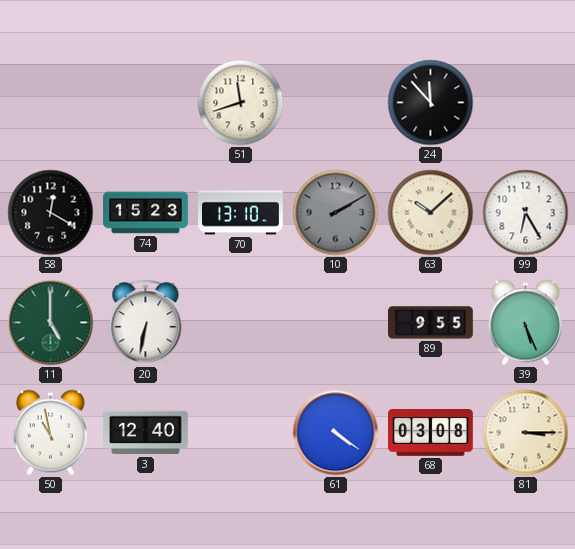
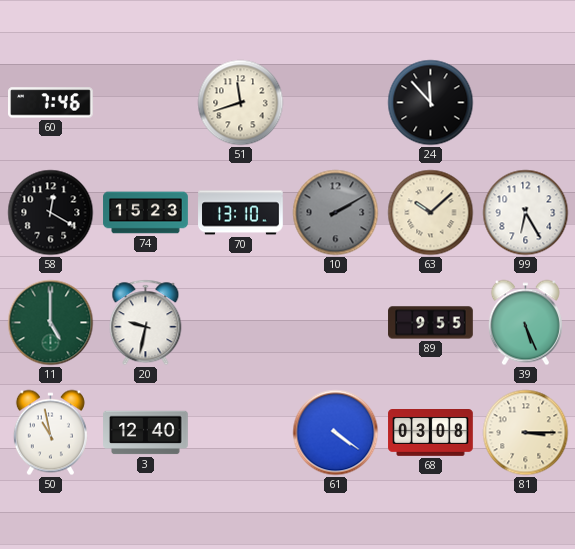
60: none -> 7:46
20: 6:32 -> 9:32
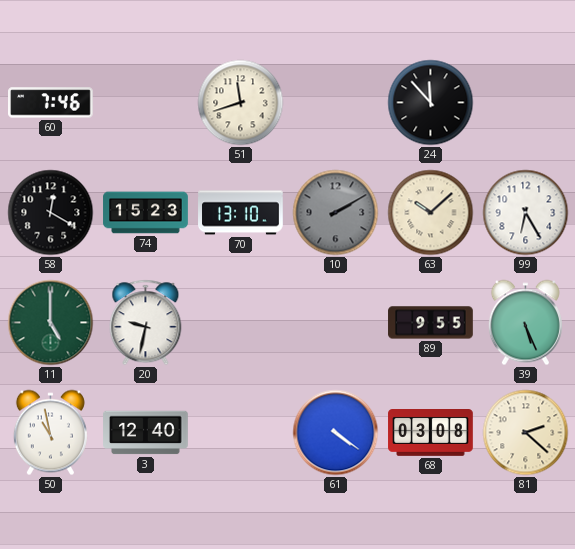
81: 3:15 -> 2:22
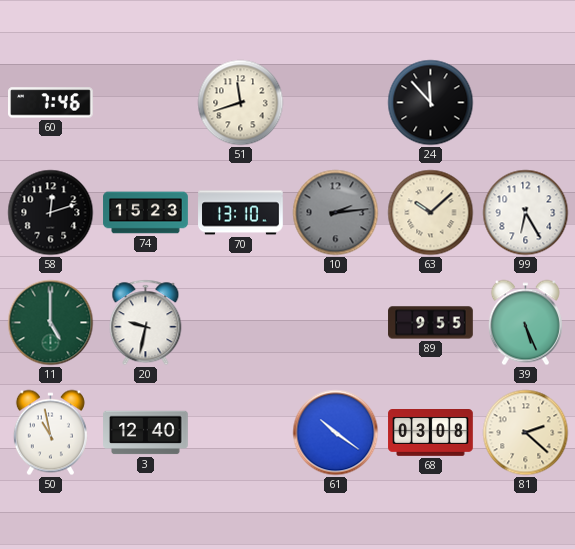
58: 12:20 -> 12:12
10: 2:10 -> 2:14
61: 4:21 -> 10:21
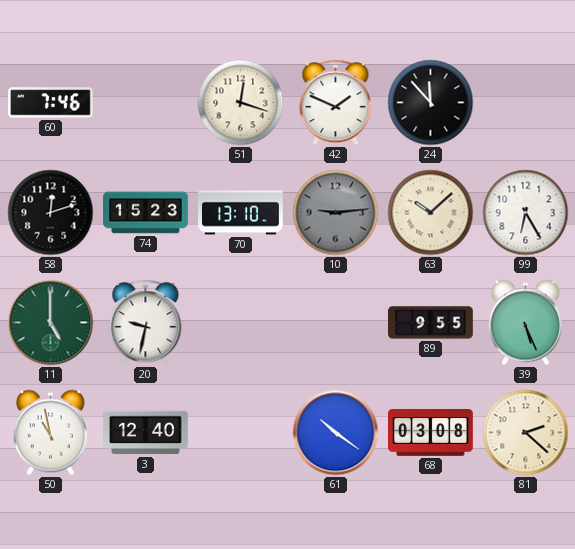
51: 11:42 -> 12:18
42: none -> 1:49
10: 2:14 -> 9:14
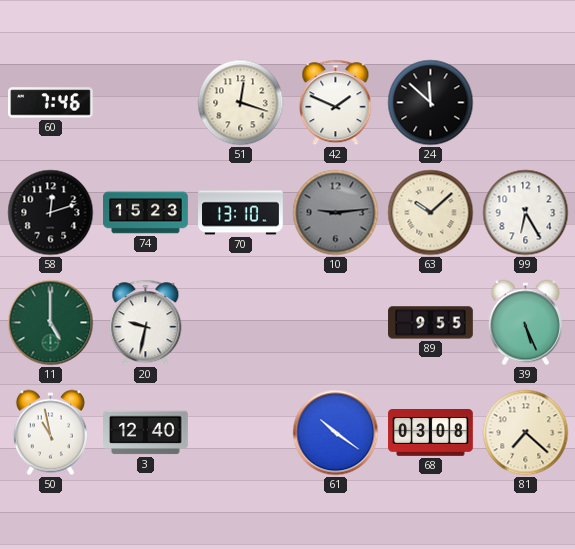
24: 11:53 -> 11:52
81: 2:22 -> 7:22
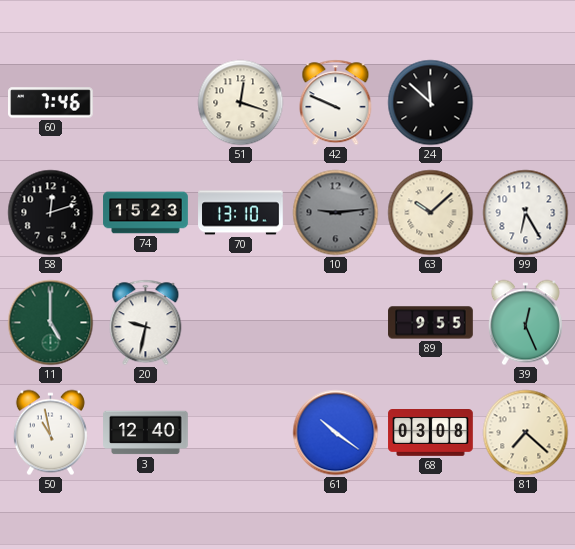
42: 1:49 -> 9:49
39: 5:26 -> 12:26
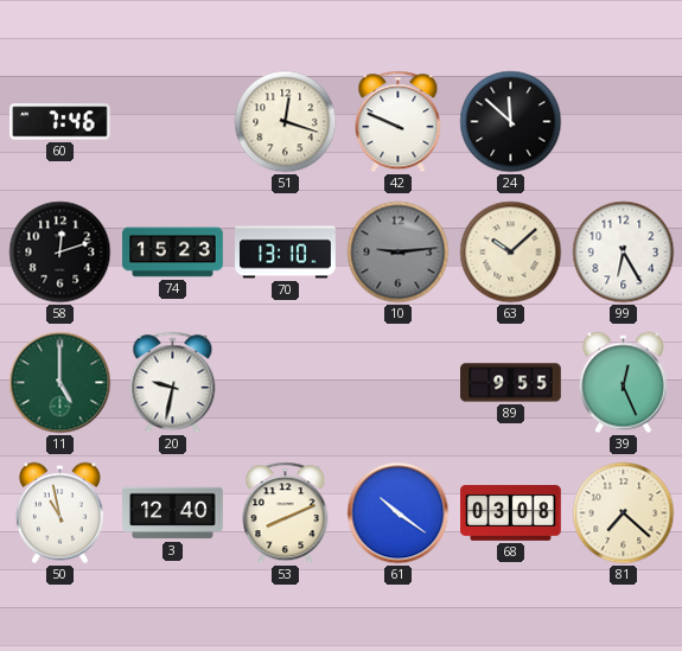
53: none -> 8:11
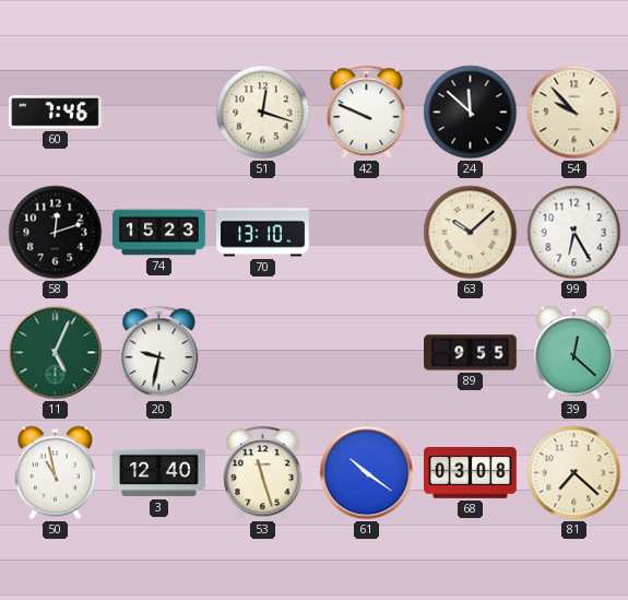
54: none -> 9:53
10: 9:14 -> none
11: 5:00 -> 5:04
39: 12:26 -> 12:22
53: 8:11 -> 11:27
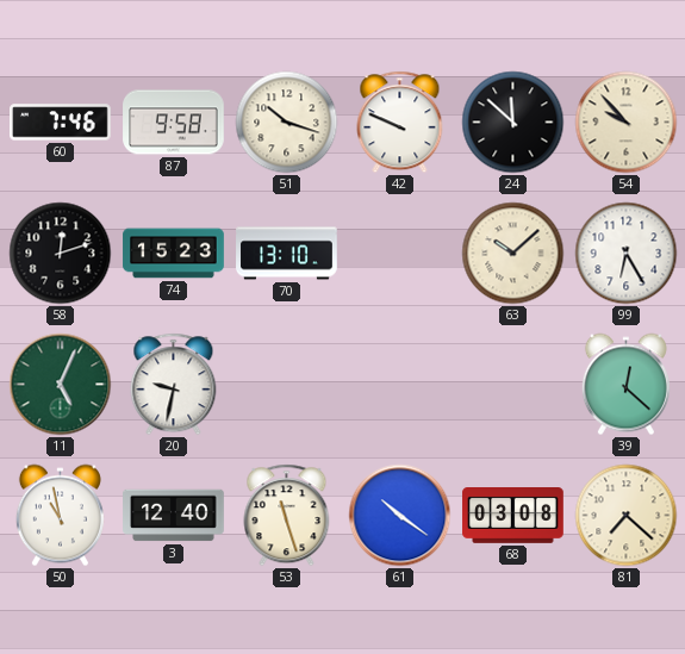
87: none -> 9:58
51: 12:18 -> 10:18
89: 9:55 -> none
